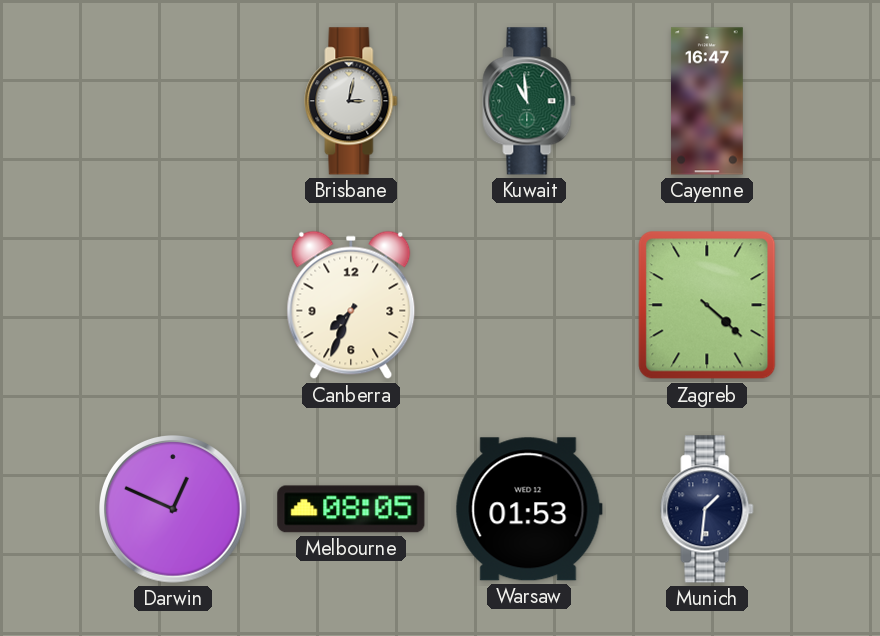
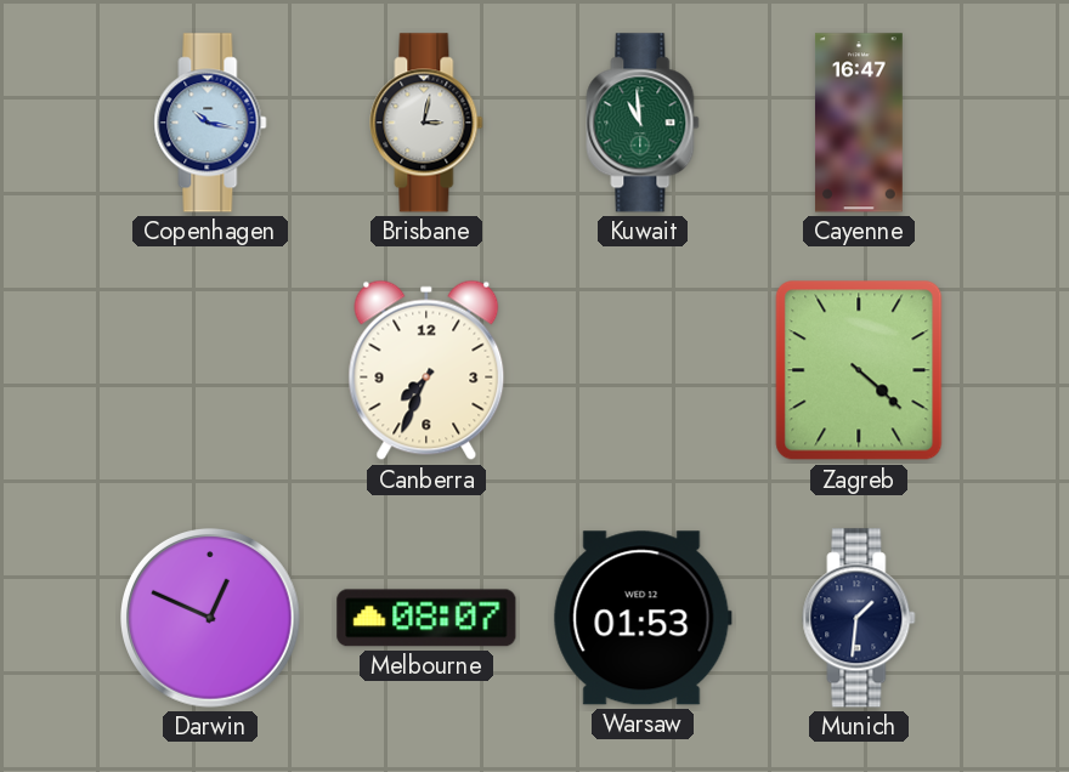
Copenhagen: none -> 10:17
Melbourne: 08:05 -> 08:07
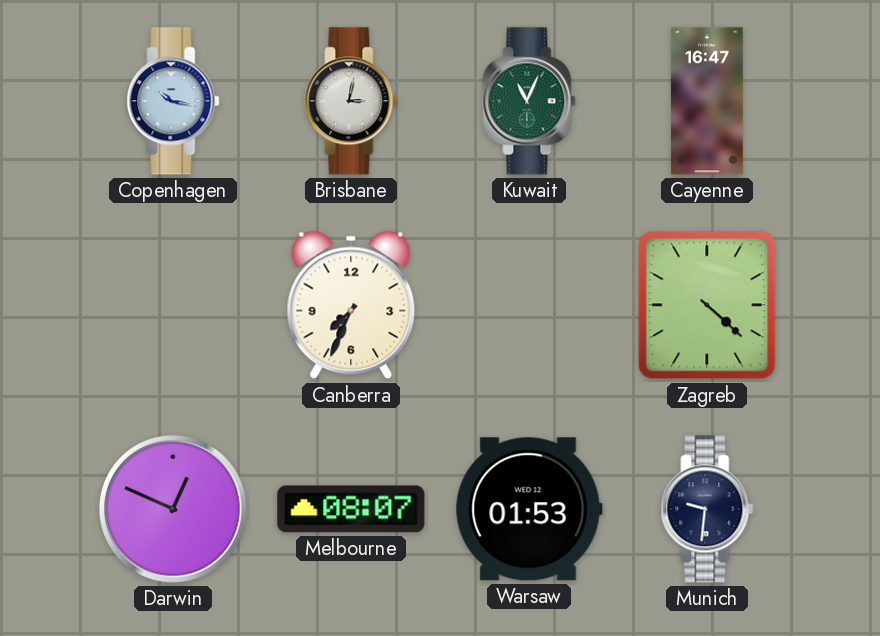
Kuwait: 10:59 -> 11:04
Munich: 1:31 -> 9:31
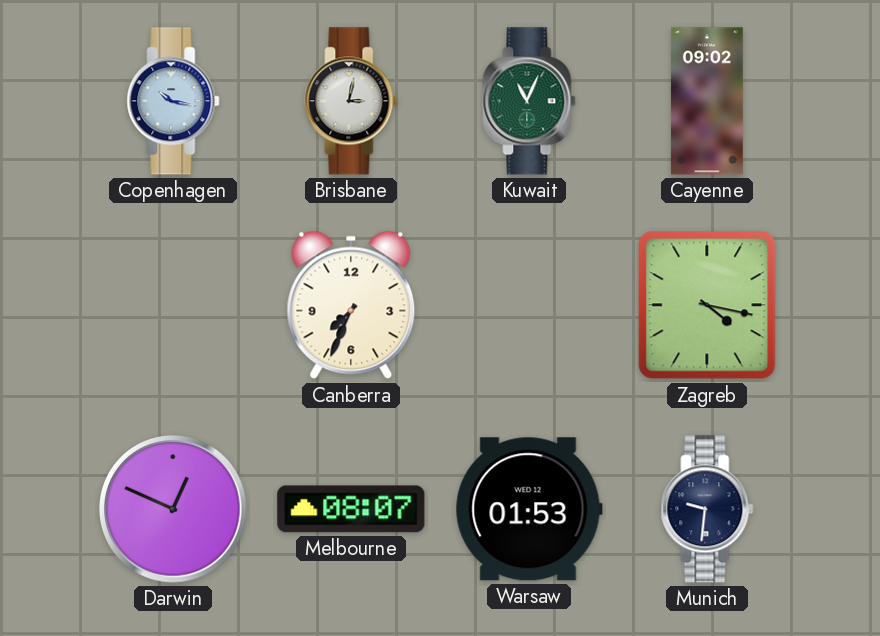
Cayenne: 16:47 -> 09:02
Zagreb: 4:22 -> 4:17
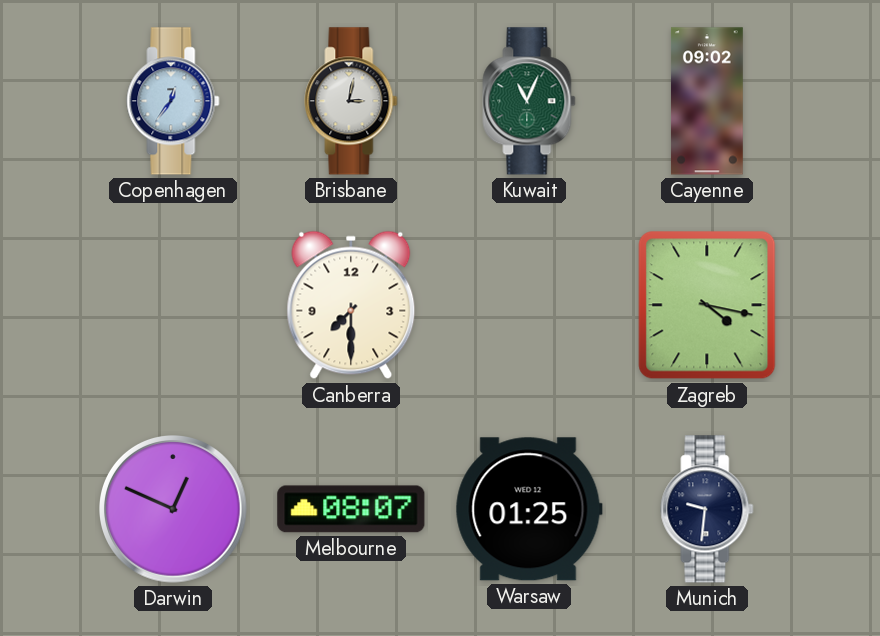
Copenhagen: 10:17 -> 12:36
Canberra: 7:34 -> 7:30
Warsaw: 01:53 -> 01:25
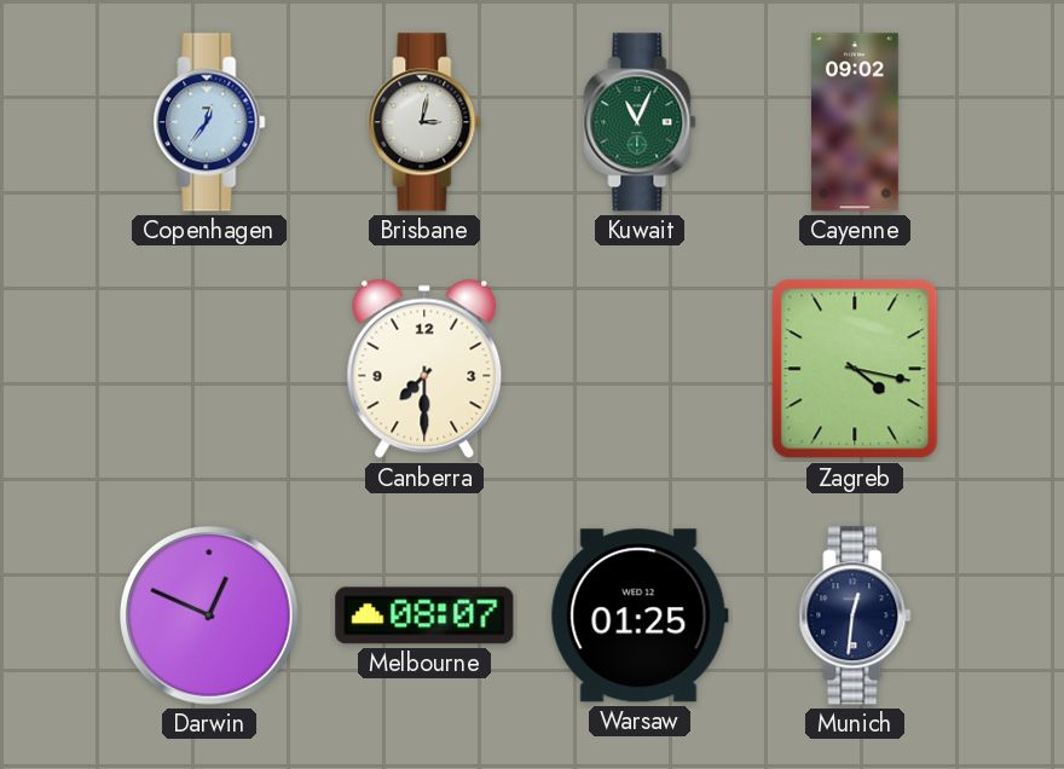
Munich: 9:31 -> 12:31
